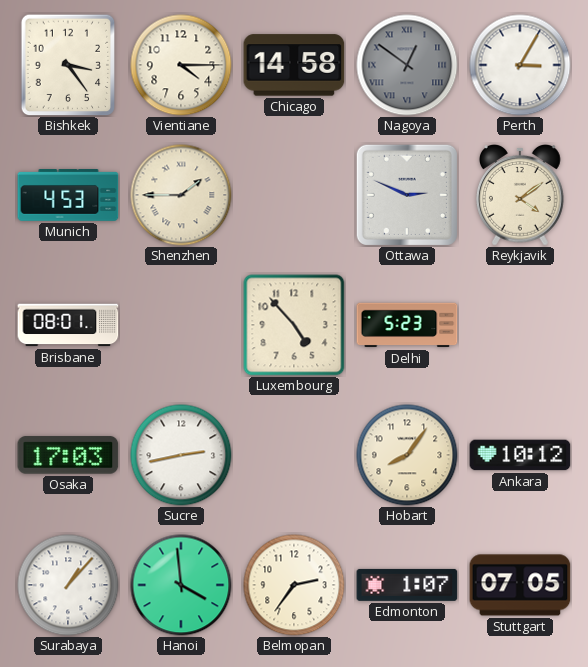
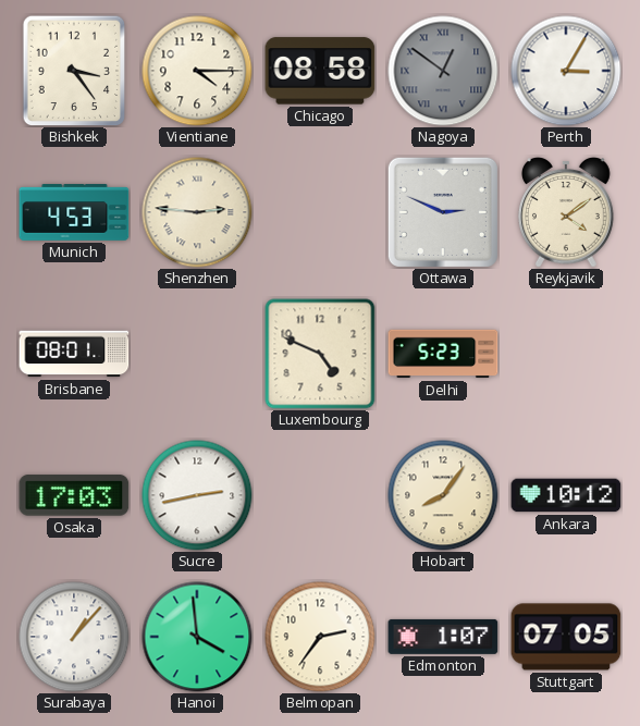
Chicago: 14:58 -> 08:58
Shenzhen: 1:45 -> 2:46
Luxembourg: 4:53 -> 4:49
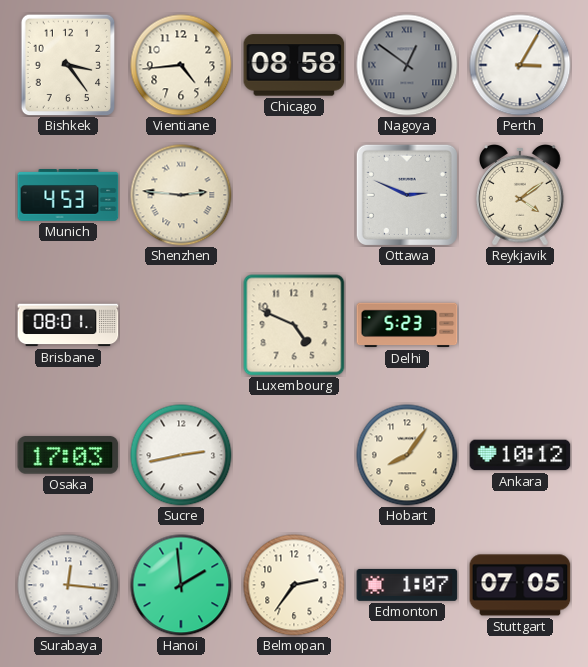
Vientiane: 4:15 -> 4:44
Surabaya: 1:07 -> 12:16
Hanoi: 3:59 -> 1:59
